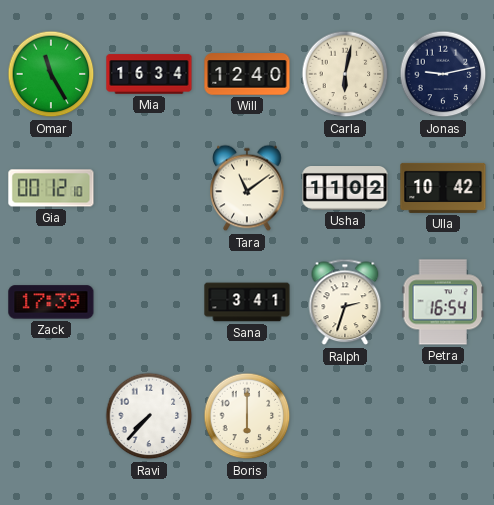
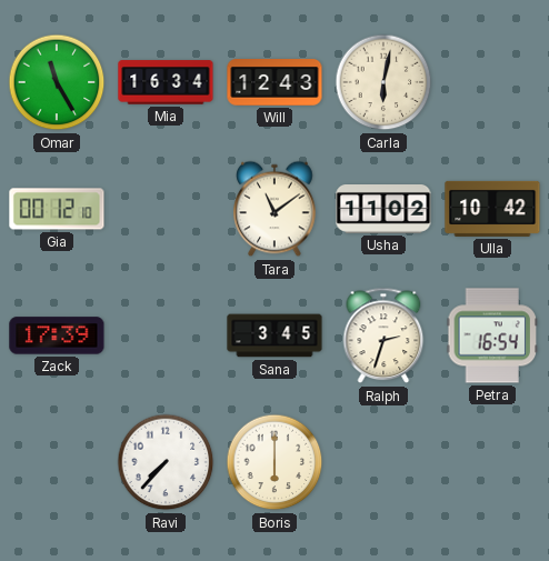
Will: 12:40 -> 12:43
Jonas: 9:13 -> none
Sana: 3:41 -> 3:45
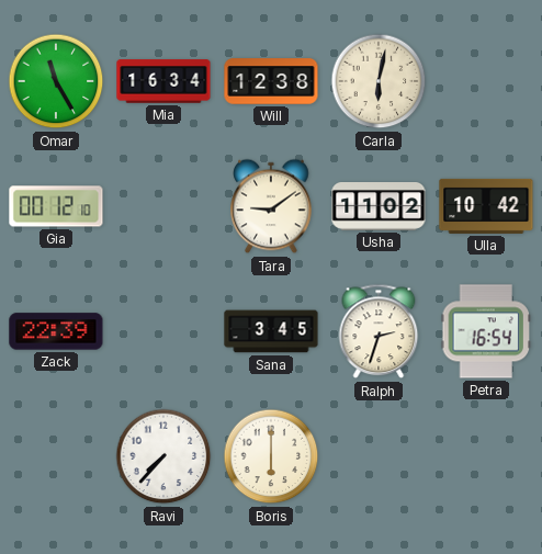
Will: 12:43 -> 12:38
Tara: 11:09 -> 9:09
Zack: 17:39 -> 22:39
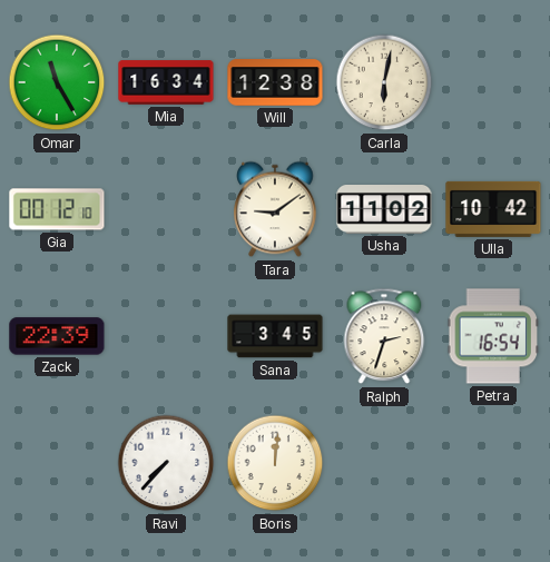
Boris: 6:00 -> 12:01
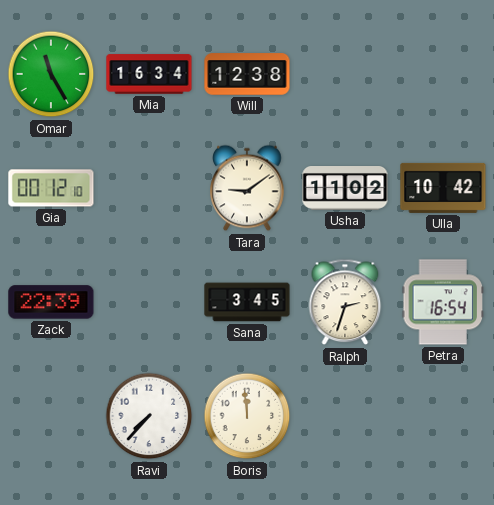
Carla: 6:02 -> none
Boris: 12:01 -> 11:59
